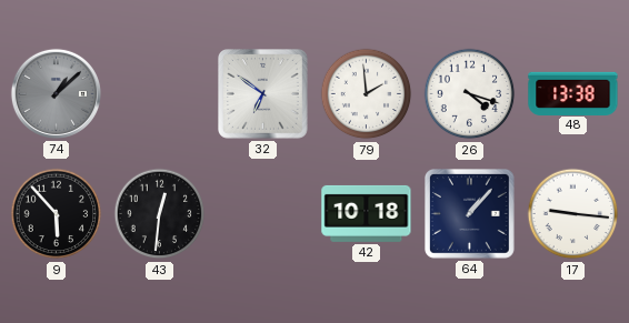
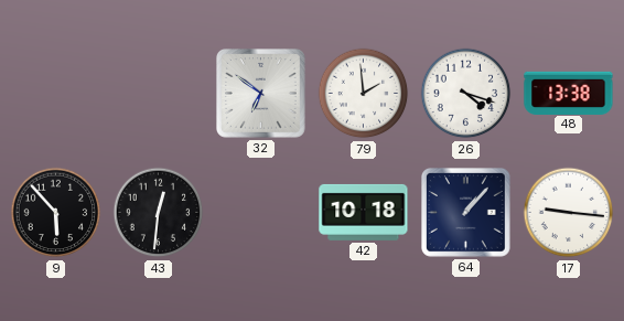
74: 1:08 -> none
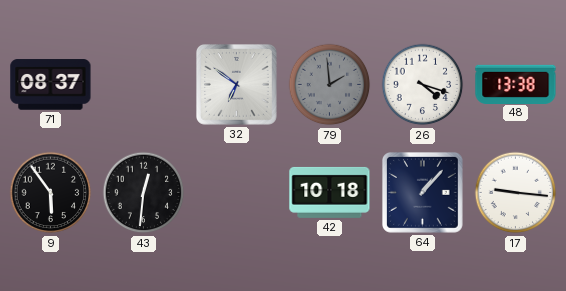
71: none -> 08:37
79 dial: white -> grey
9: 5:53 -> 5:54
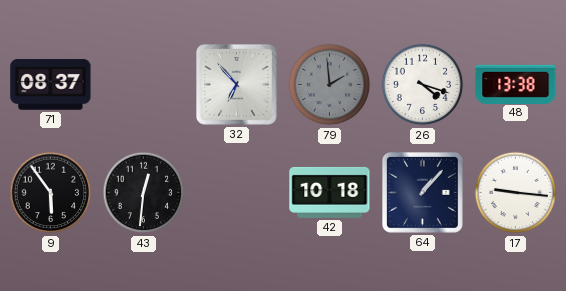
32: 6:51 -> 6:53
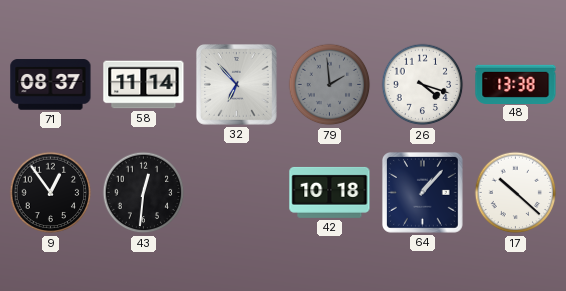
58: none -> 11:14
9: 5:54 -> 12:54
17: 9:16 -> 10:22
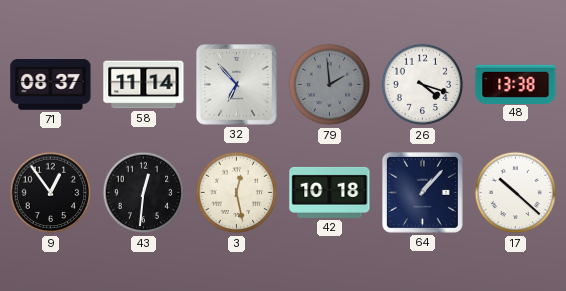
3: none -> 12:28
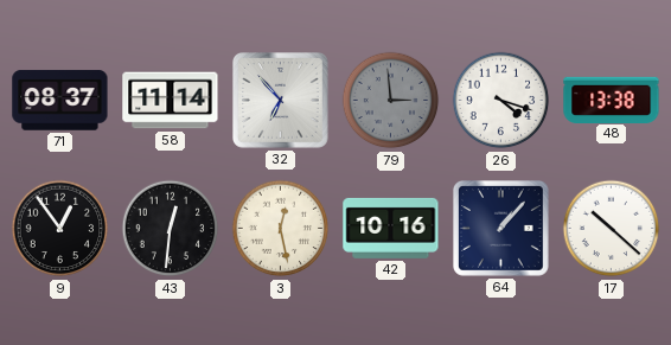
79: 1:59 -> 2:59
42: 10:18 -> 10:16
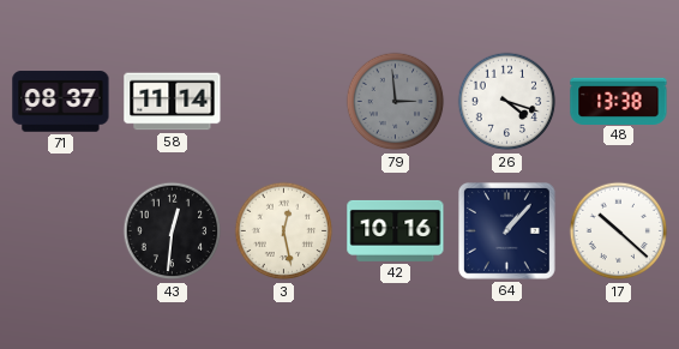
32: 6:53 -> none
9: 12:54 -> none
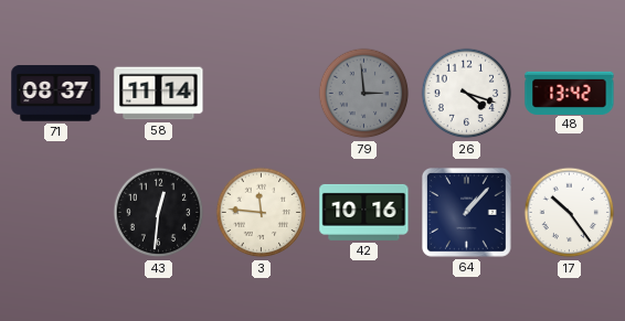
48: 13:38 -> 13:42
3: 12:28 -> 11:46
17: 10:22 -> 10:24
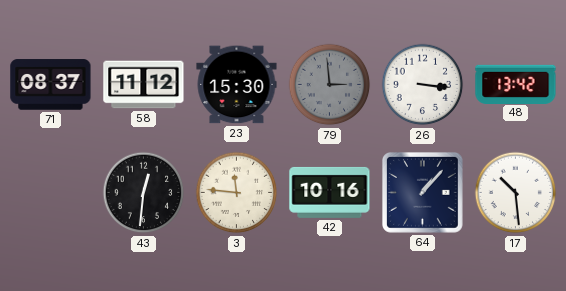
58: 11:14 -> 11:12
23: none -> 15:30
26: 4:18 -> 3:16
17: 10:24 -> 10:29
